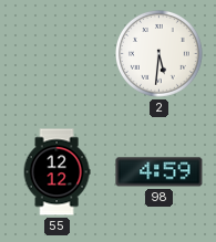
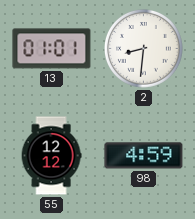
13: none -> 01:01
2: 5:31 -> 8:31
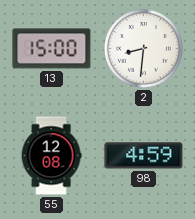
13: 01:01 -> 15:00
55: 12:12 -> 12:08
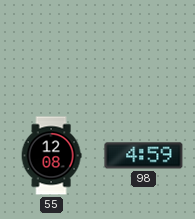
13: 15:00 -> none
2: 8:31 -> none
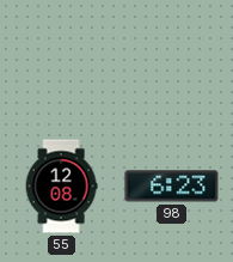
98: 4:59 -> 6:23
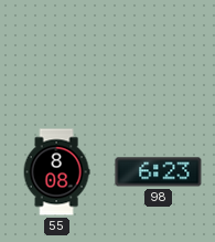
55: 12:08 -> 8:08
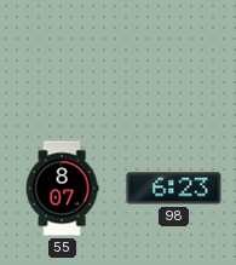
55: 8:08 -> 8:07
